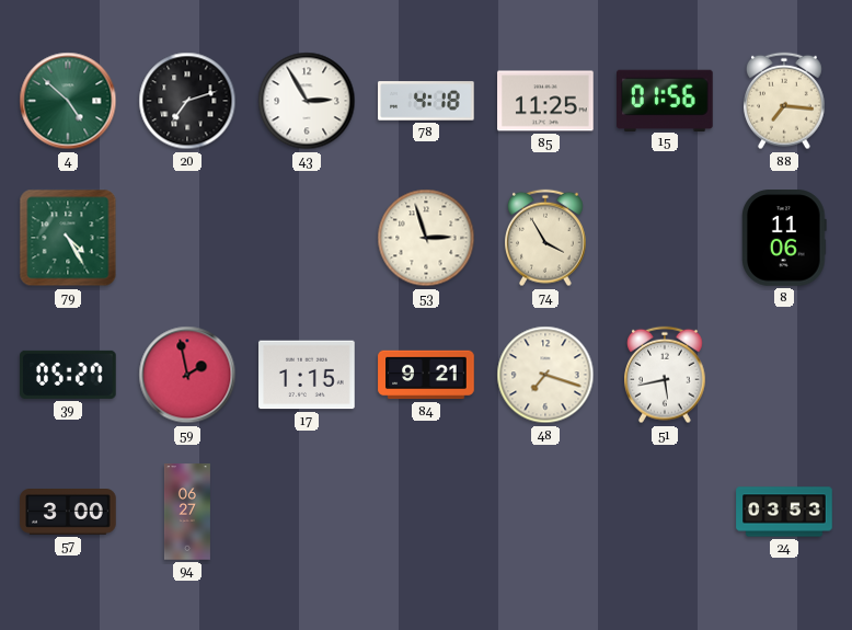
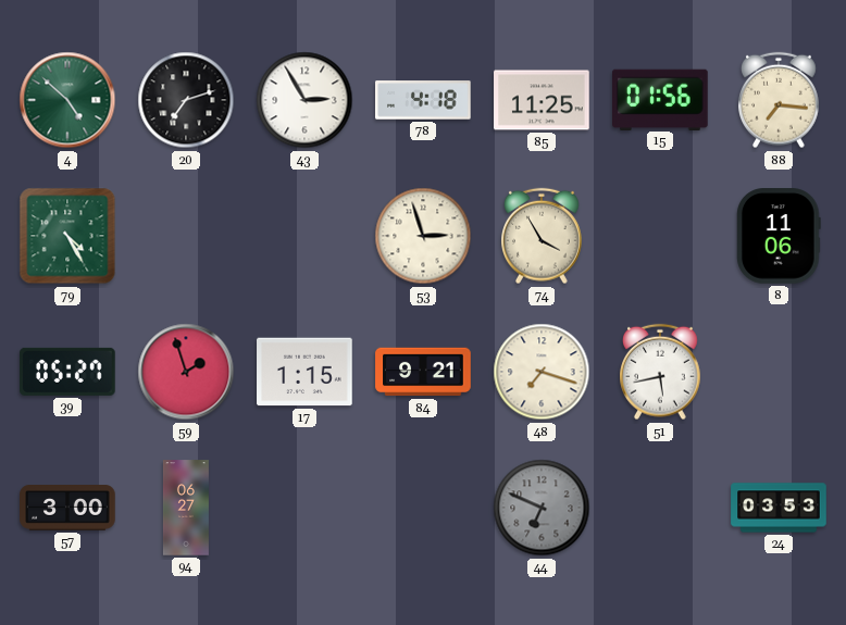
59: 1:58 -> 1:57
44: none -> 6:49
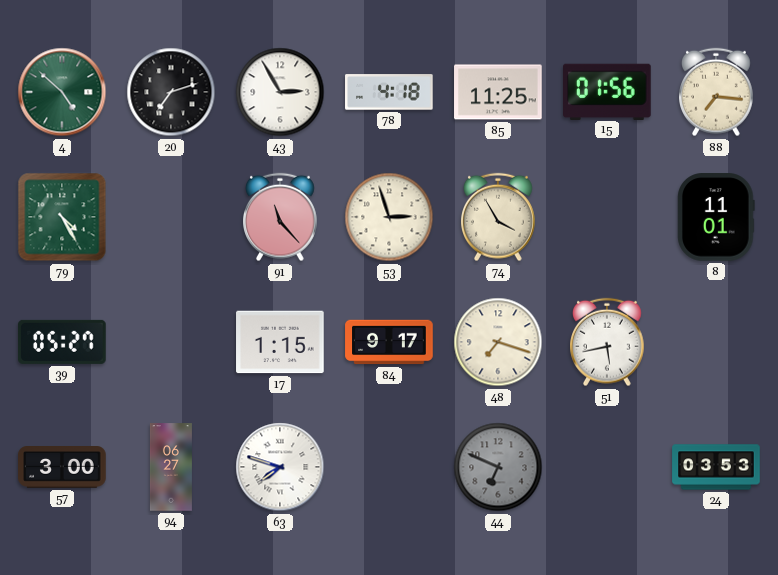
91: none -> 11:23
8: 11:06 -> 11:01
59: 1:57 -> none
84: 9:21 -> 9:17
63: none -> 7:48
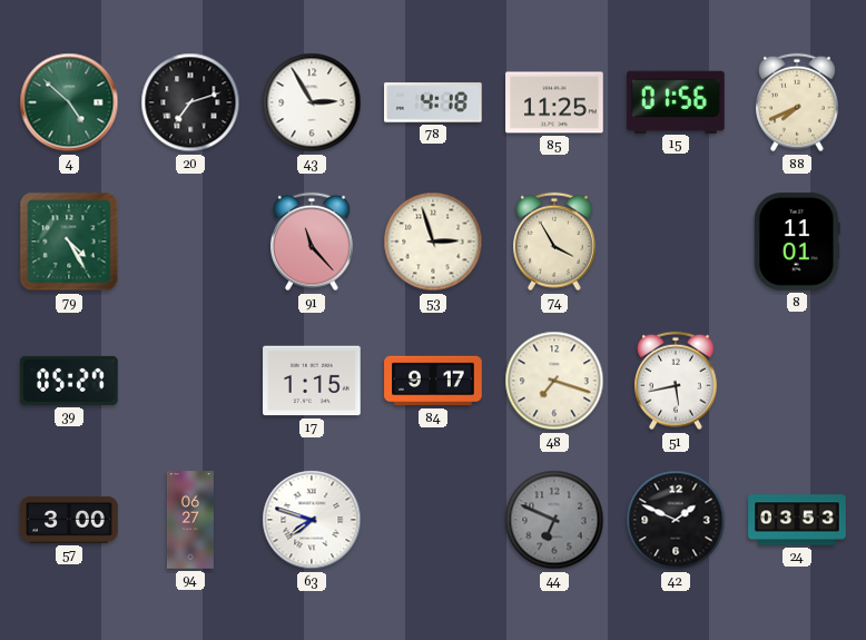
88: 7:16 -> 7:41
42: none -> 1:49
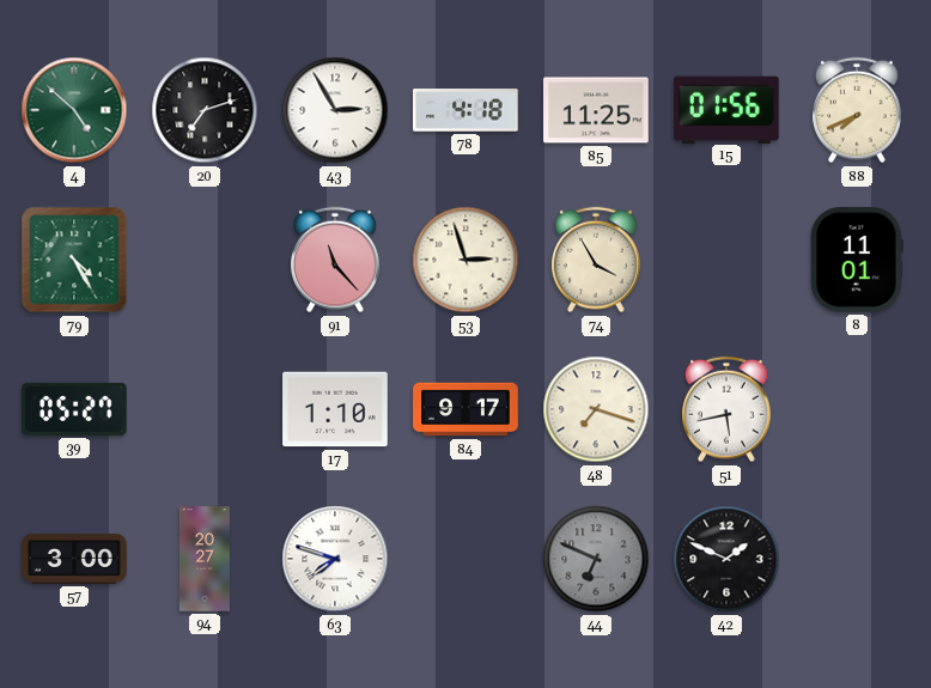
17: 1:15 -> 1:10
94: 06:27 -> 20:27
24: 03:53 -> none
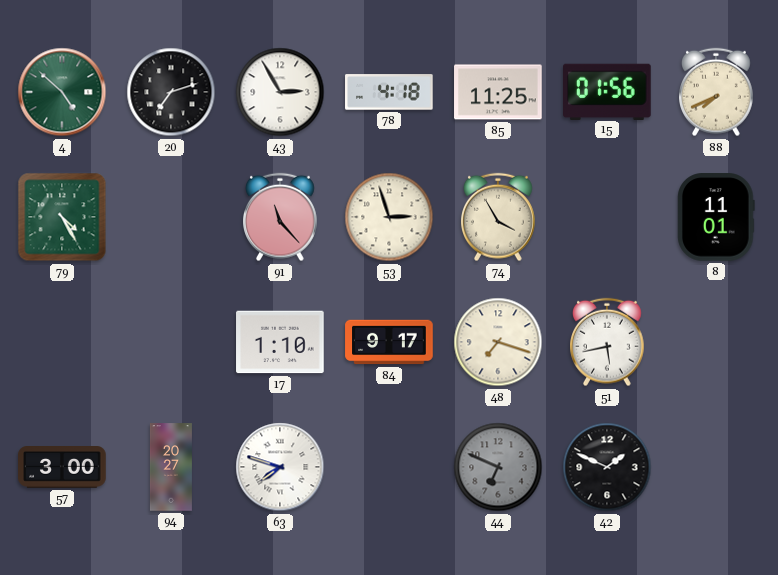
39: 05:27 -> none
